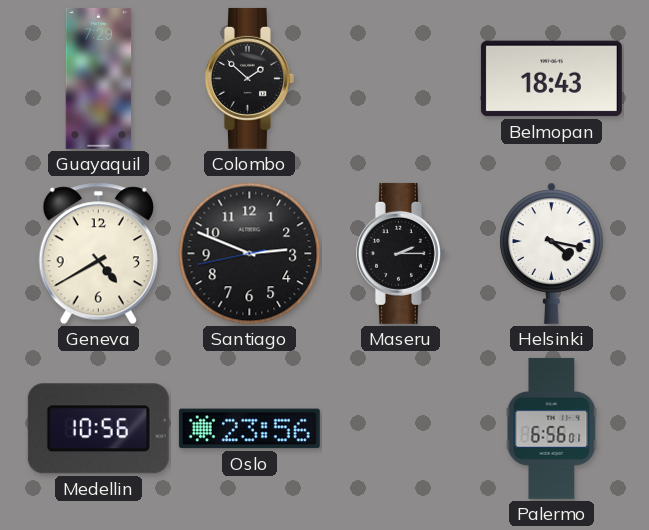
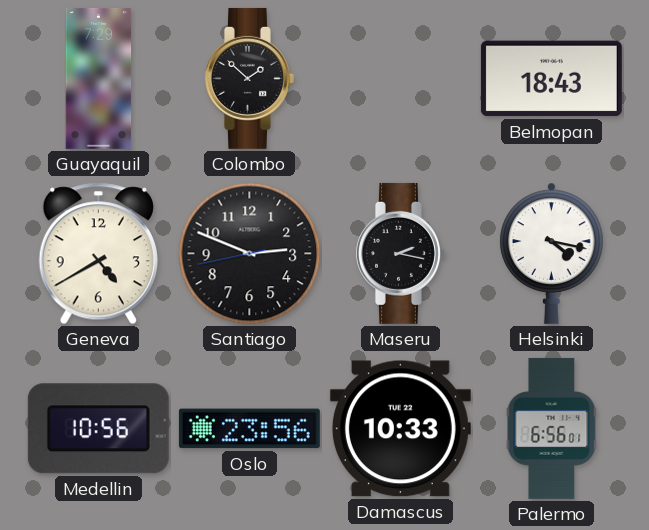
Maseru: 2:15 -> 2:17
Damascus: none -> 10:33
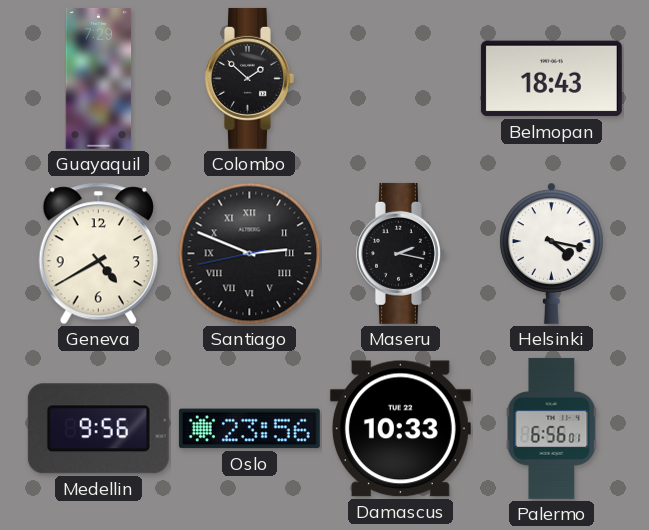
Santiago numerals: Arabic -> Roman
Medellin: 10:56 -> 9:56
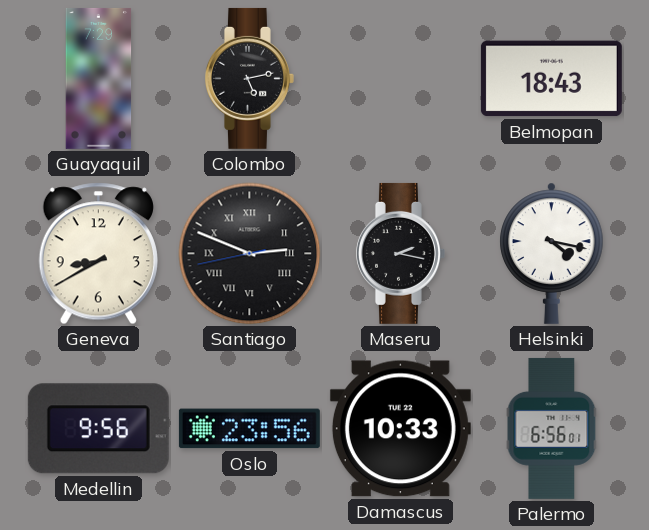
Colombo: 1:52 -> 5:13
Geneva: 4:40 -> 8:40
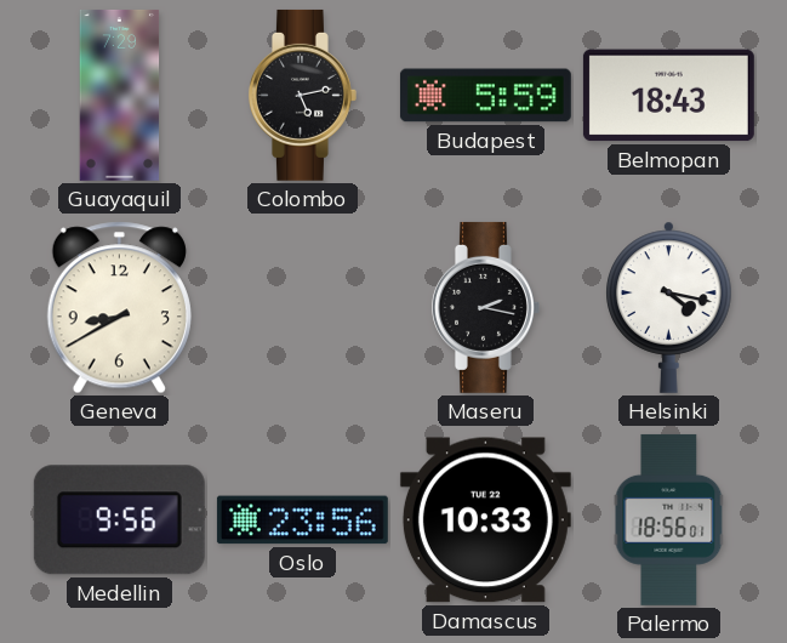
Budapest: none -> 5:59
Santiago: 2:48 -> none
Palermo: 6:56 -> 18:56
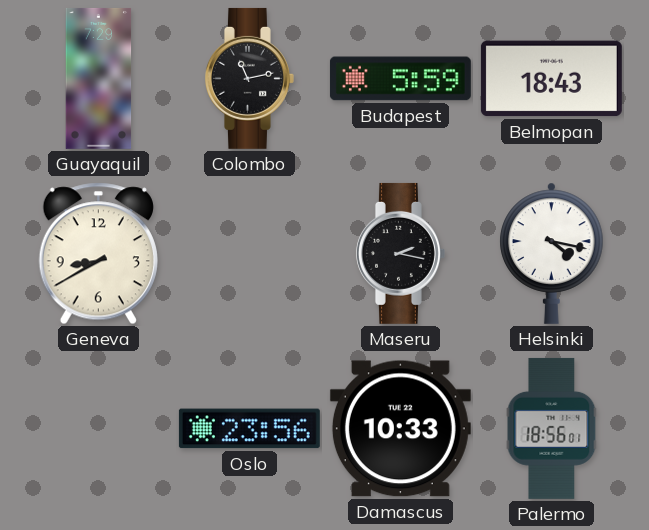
Colombo: 5:13 -> 11:13
Medellin: 9:56 -> none
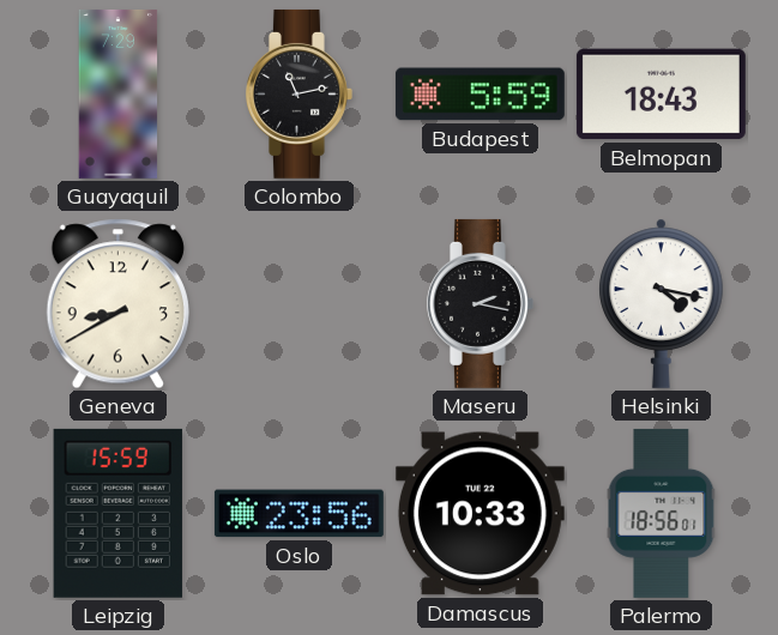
Leipzig: none -> 15:59
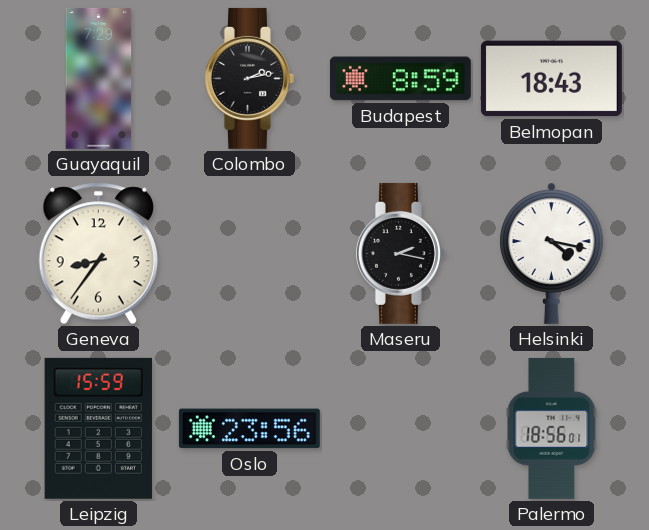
Colombo: 11:13 -> 2:13
Budapest: 5:59 -> 8:59
Geneva: 8:40 -> 8:36
Damascus: 10:33 -> none
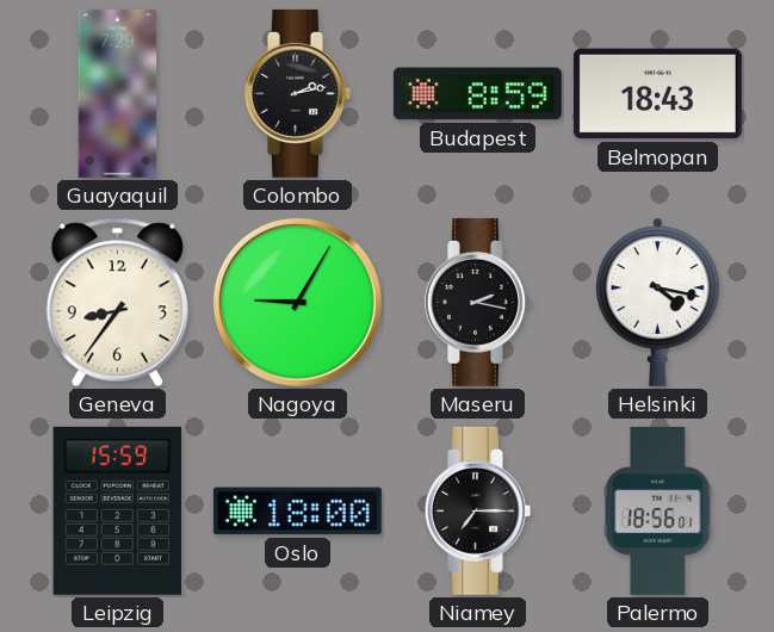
Nagoya: none -> 9:05
Oslo: 23:56 -> 18:00
Niamey: none -> 7:15
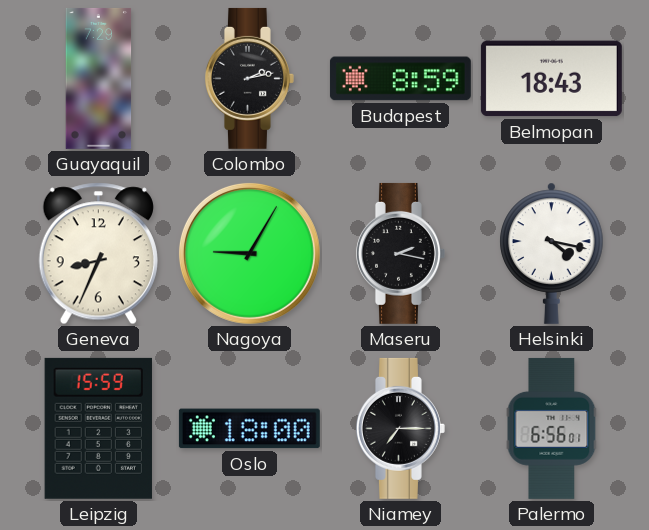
Geneva: 8:36 -> 8:34
Palermo: 18:56 -> 6:56
